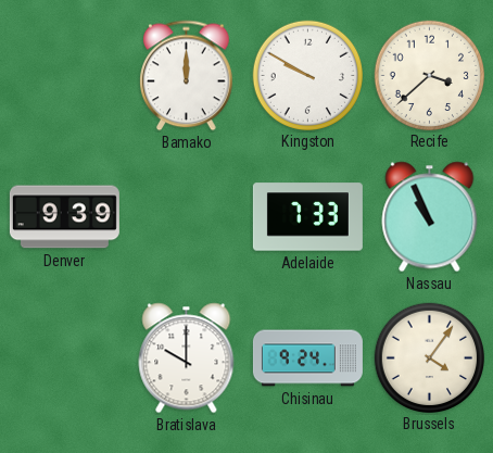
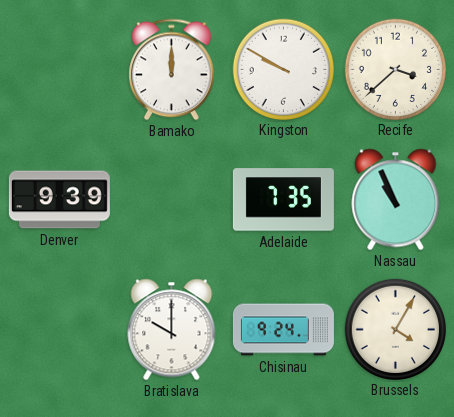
Adelaide: 7:33 -> 7:35
Brussels: 4:06 -> 4:05
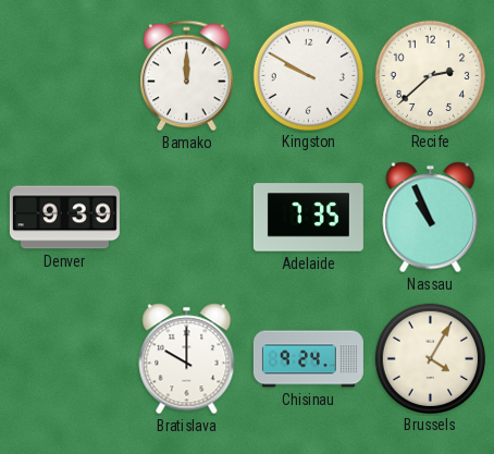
Recife: 3:38 -> 2:38
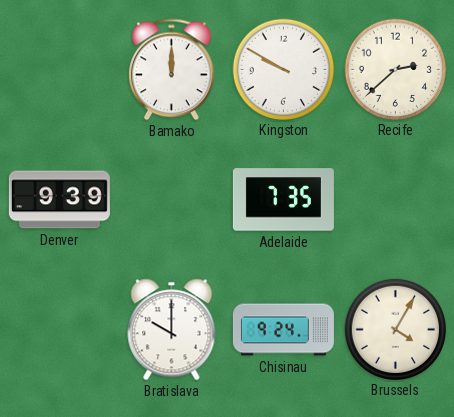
Nassau: 10:56 -> none
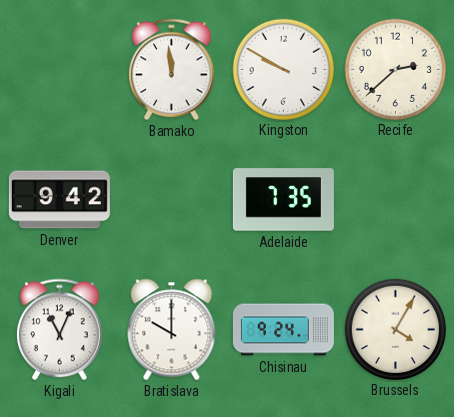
Bamako: 12:00 -> 11:59
Denver: 9:39 -> 9:42
Kigali: none -> 11:04
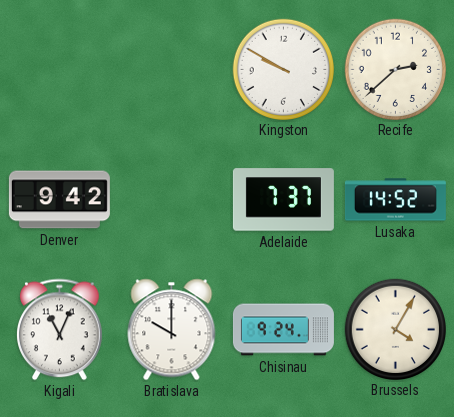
Bamako: 11:59 -> none
Adelaide: 7:35 -> 7:37
Lusaka: none -> 14:52
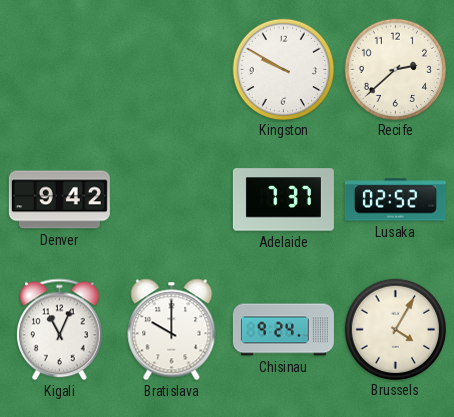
Lusaka: 14:52 -> 02:52
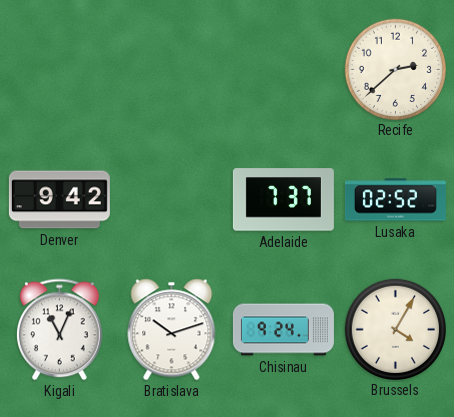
Kingston: 9:50 -> none
Bratislava: 10:00 -> 10:12
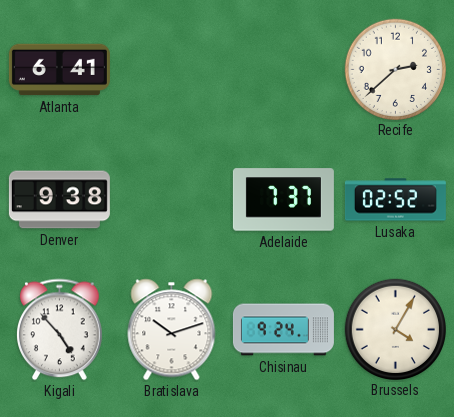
Atlanta: none -> 6:41
Denver: 9:42 -> 9:38
Kigali: 11:04 -> 4:53
